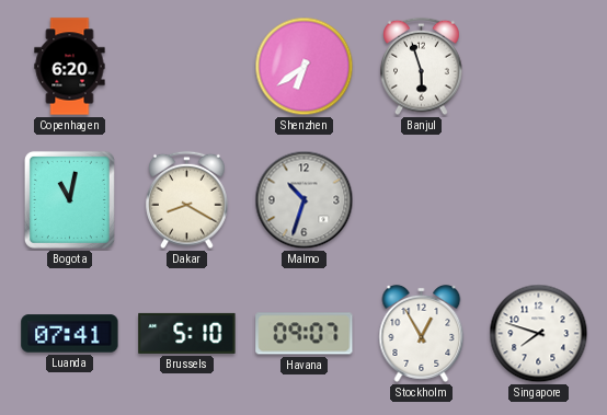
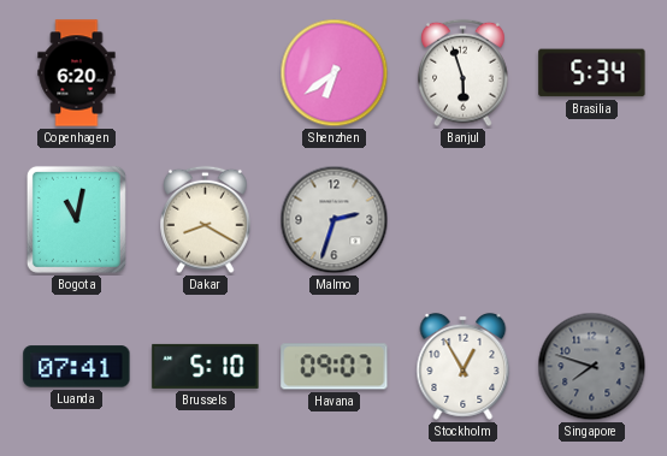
Brasilia: none -> 5:34
Malmo: 10:33 -> 2:33
Singapore dial: white -> grey
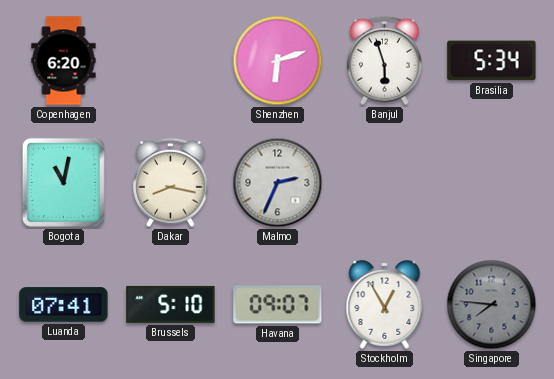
Shenzhen: 6:39 -> 6:12
Dakar: 8:20 -> 8:17
Malmo: 2:33 -> 2:34
Singapore: 7:48 -> 7:46
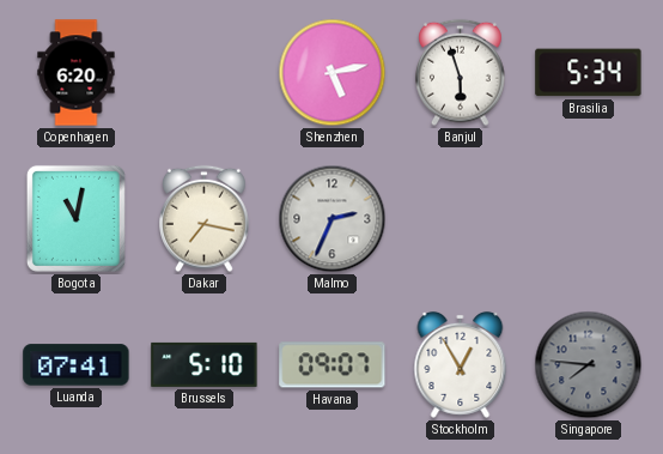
Shenzhen: 6:12 -> 5:13
Dakar: 8:17 -> 7:17
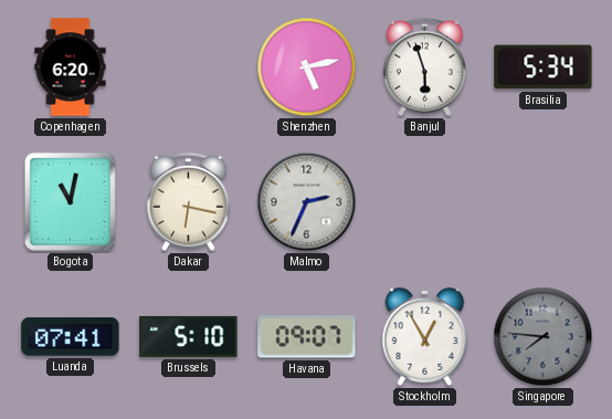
Dakar: 7:17 -> 6:17
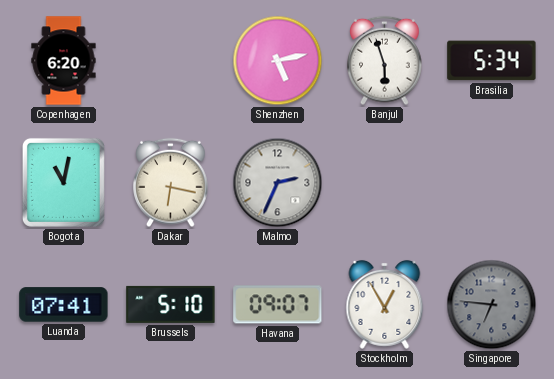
Singapore: 7:46 -> 6:46
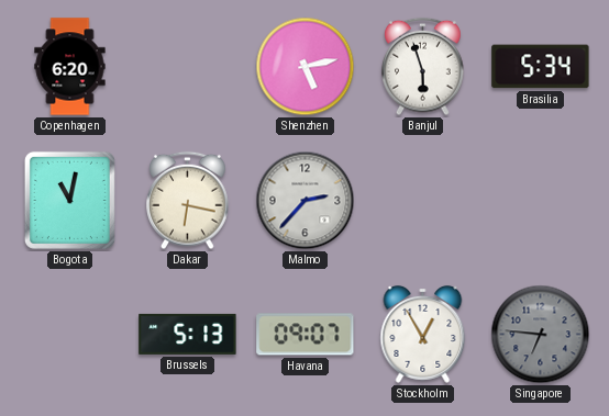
Malmo: 2:34 -> 2:37
Luanda: 07:41 -> none
Brussels: 5:10 -> 5:13
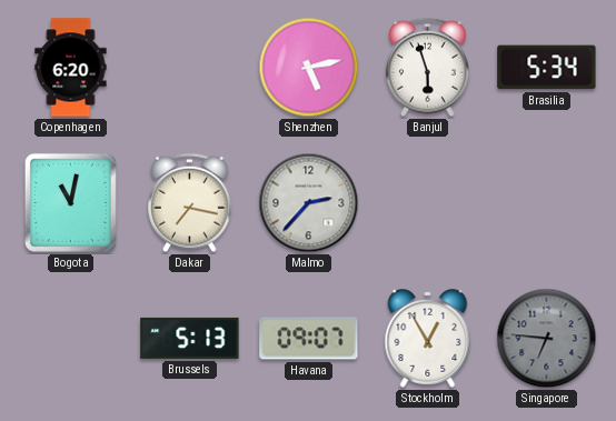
Dakar: 6:17 -> 7:17
